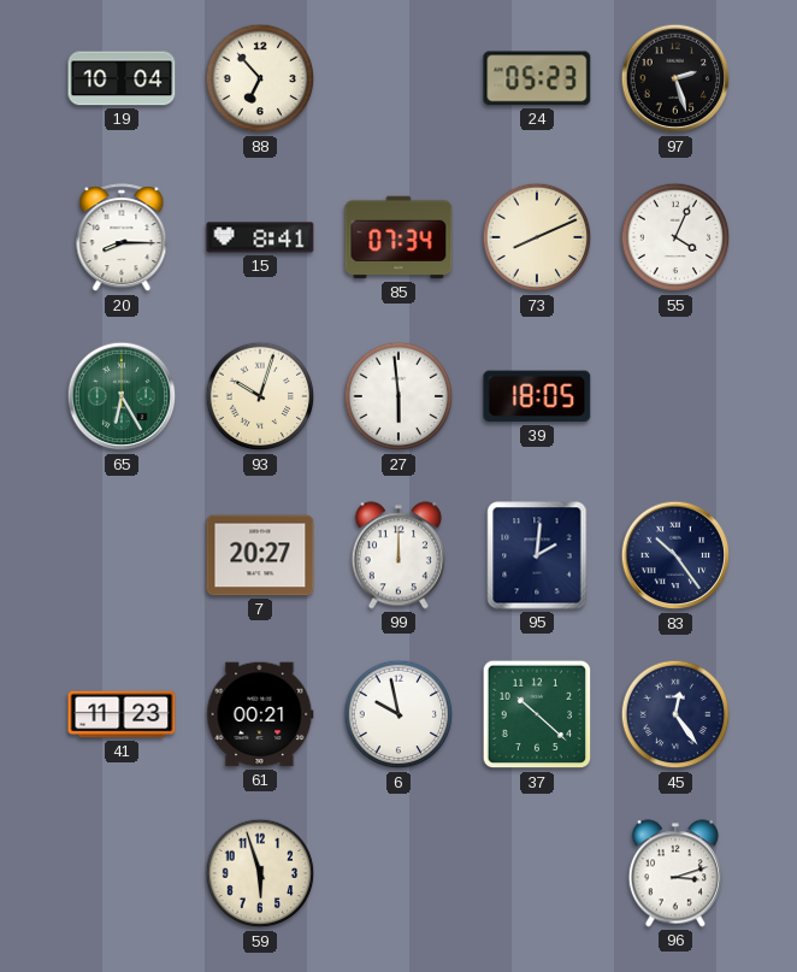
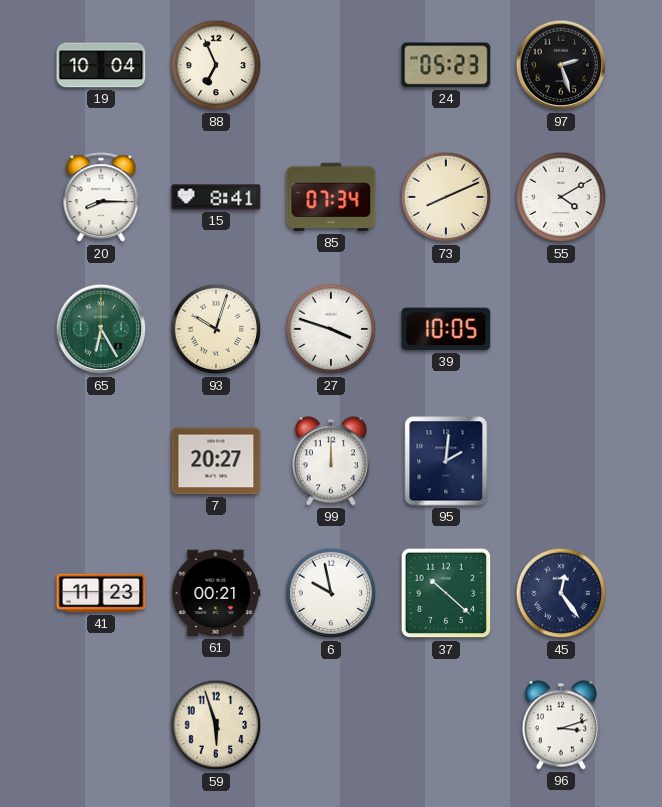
88: 6:53 -> 6:56
55: 4:04 -> 4:10
27: 5:59 -> 3:48
39: 18:05 -> 10:05
83: 10:24 -> none
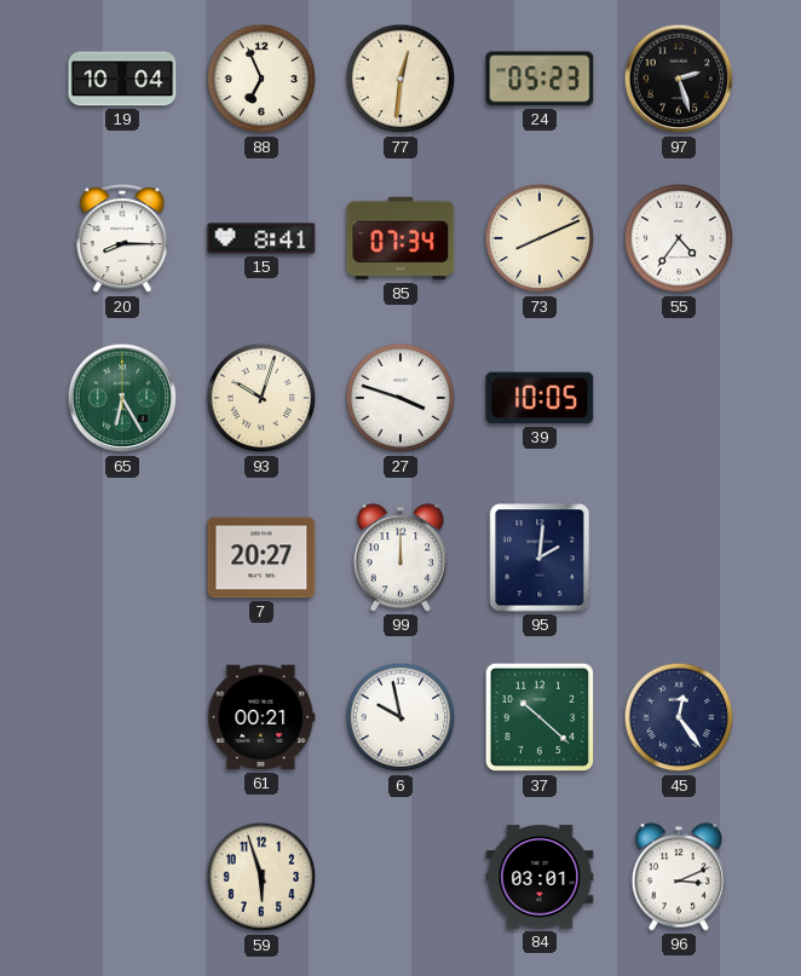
77: none -> 12:31
55: 4:10 -> 4:36
41: 11:23 -> none
84: none -> 03:01
96: 3:12 -> 3:11
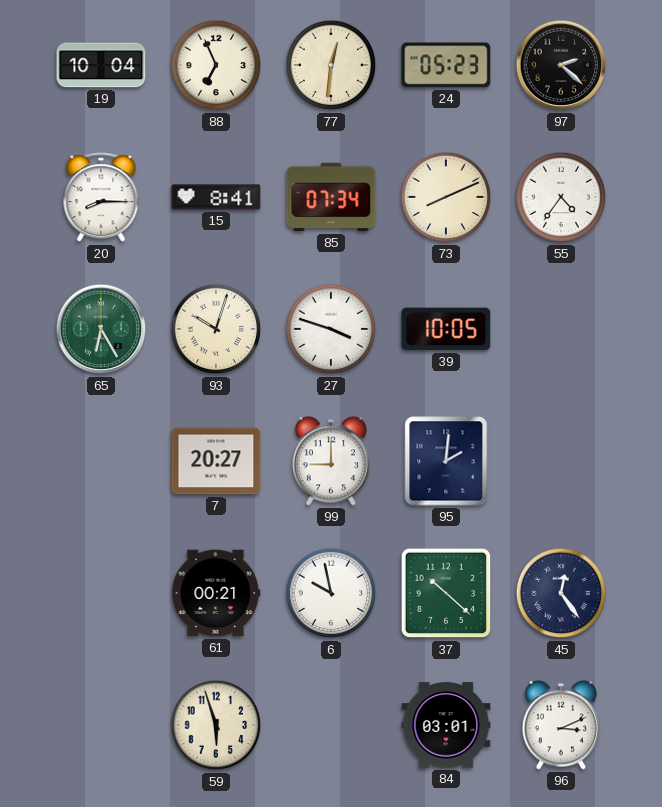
97: 2:27 -> 2:22
99: 12:00 -> 9:00
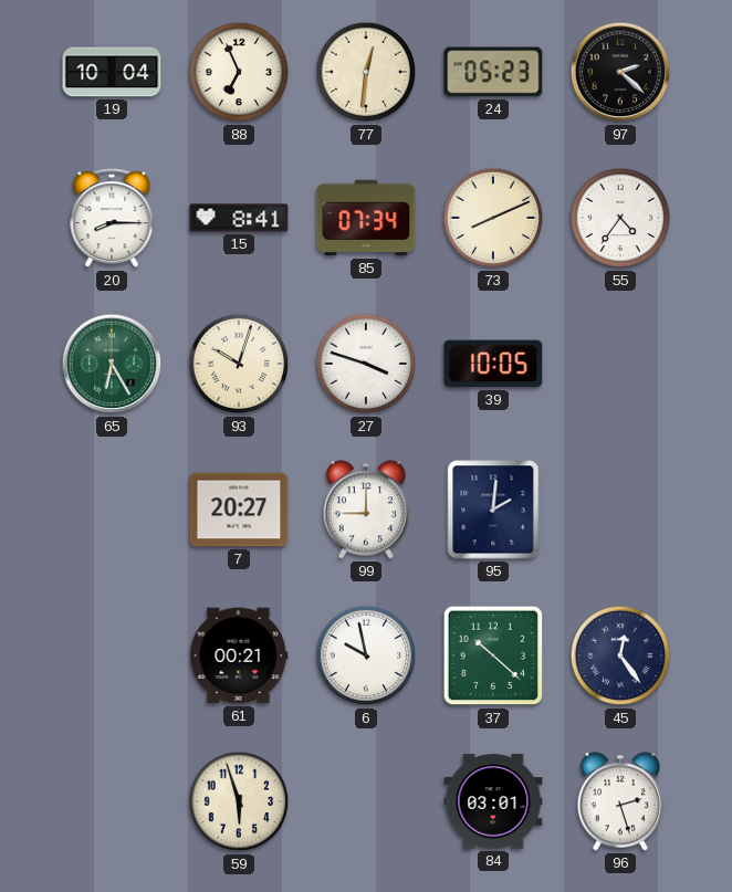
96: 3:11 -> 2:27
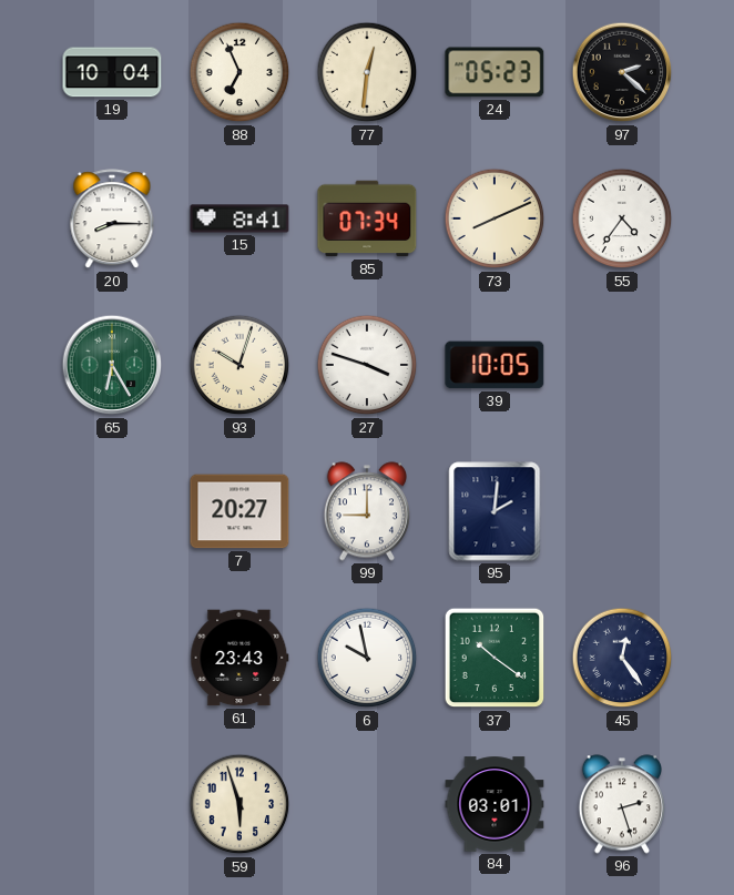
61: 00:21 -> 23:43
37: 10:22 -> 10:21
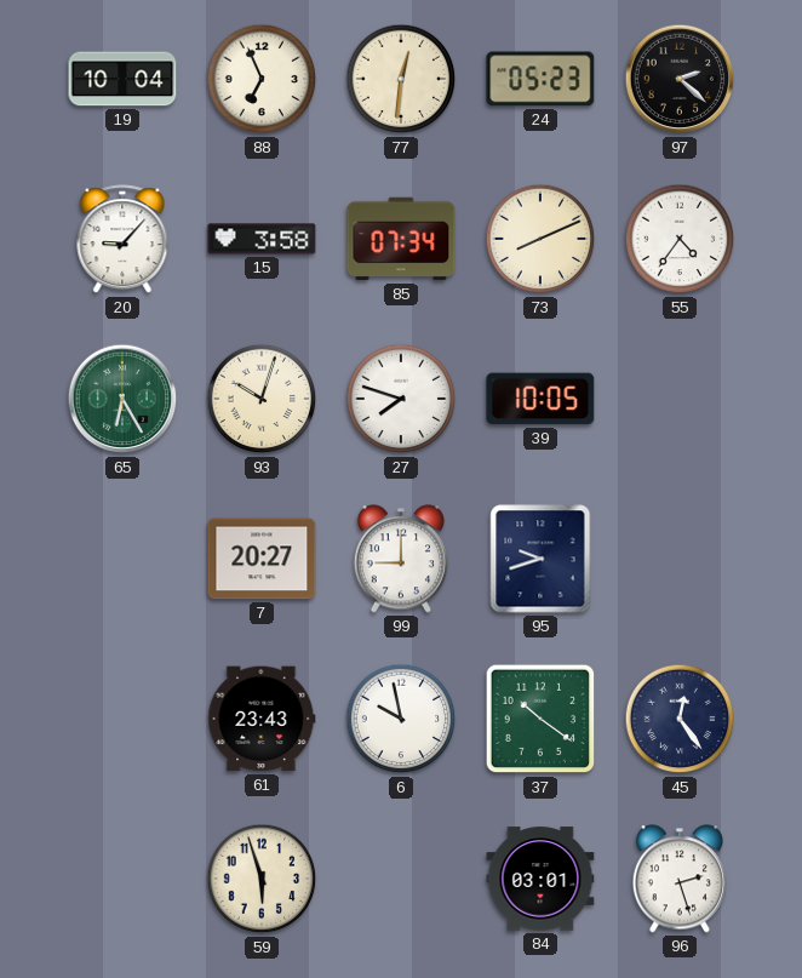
20: 8:15 -> 9:07
15: 8:41 -> 3:58
27: 3:48 -> 7:48
95: 2:01 -> 9:42
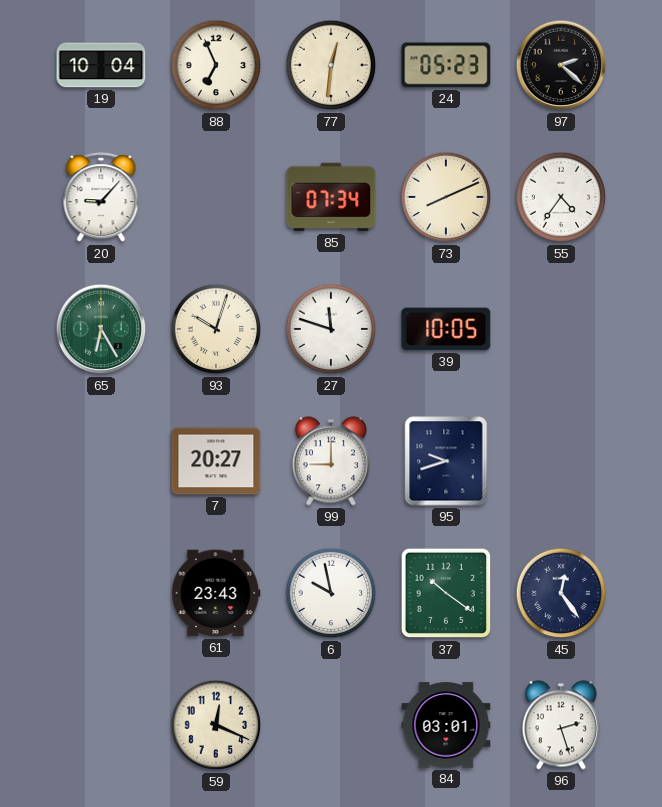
15: 3:58 -> none
27: 7:48 -> 11:48
59: 5:57 -> 12:19
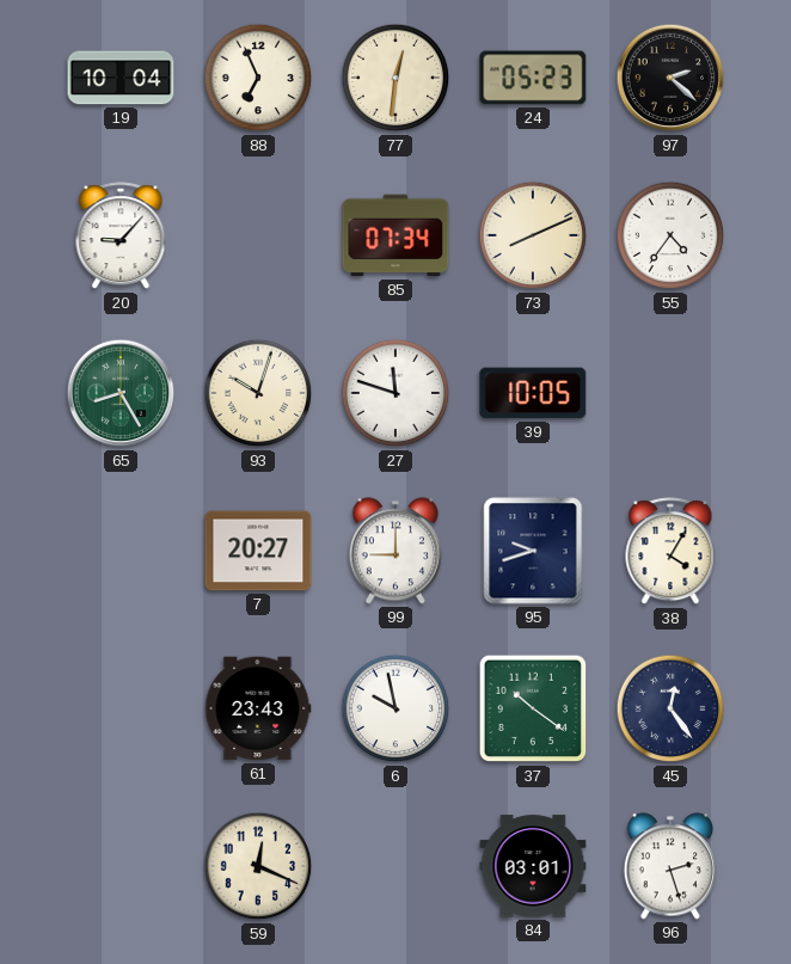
65: 6:25 -> 8:25
38: none -> 4:05
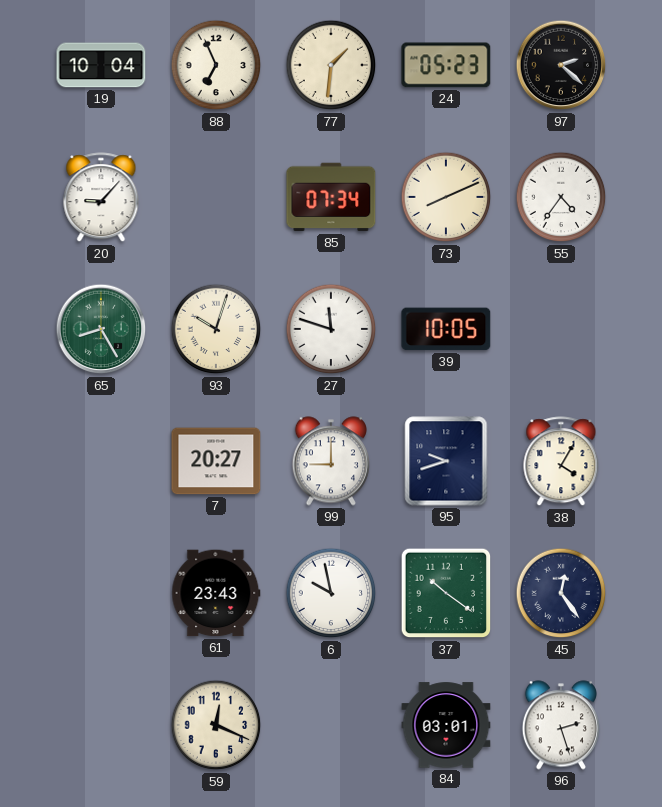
77: 12:31 -> 1:31
